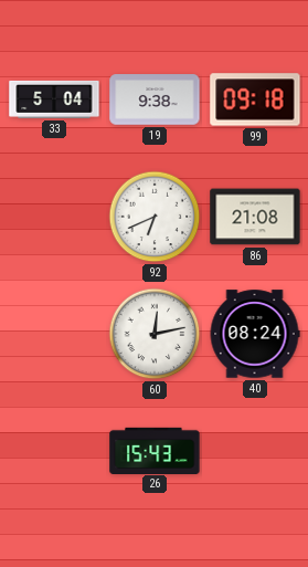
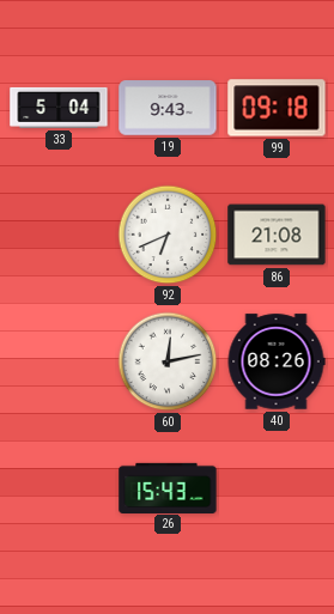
19: 9:38 -> 9:43
40: 08:24 -> 08:26
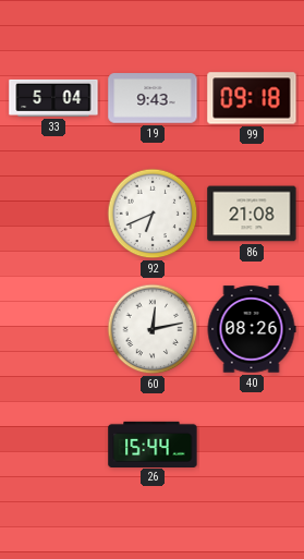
26: 15:43 -> 15:44
